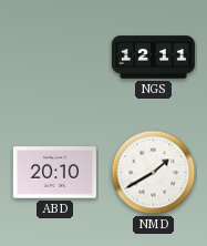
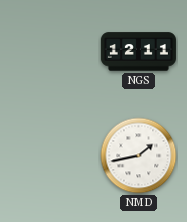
ABD: 20:10 -> none
NMD: 1:40 -> 1:43
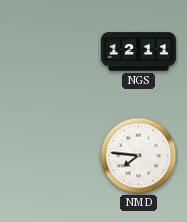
NMD: 1:43 -> 7:46
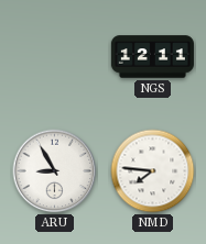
ARU: none -> 8:55
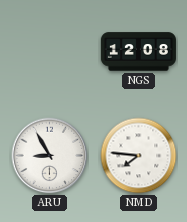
NGS: 12:11 -> 12:08
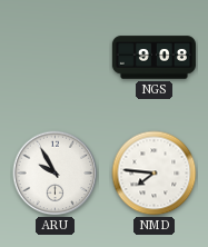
NGS: 12:08 -> 9:08
ARU: 8:55 -> 9:55
